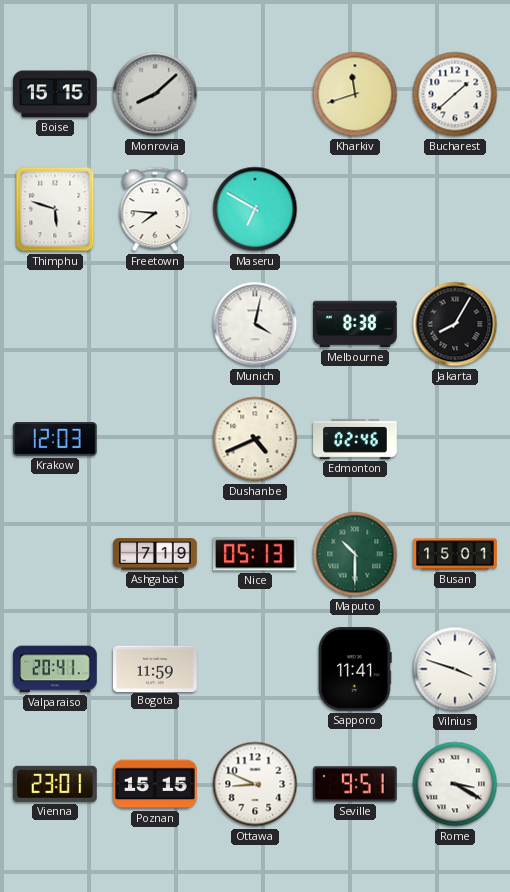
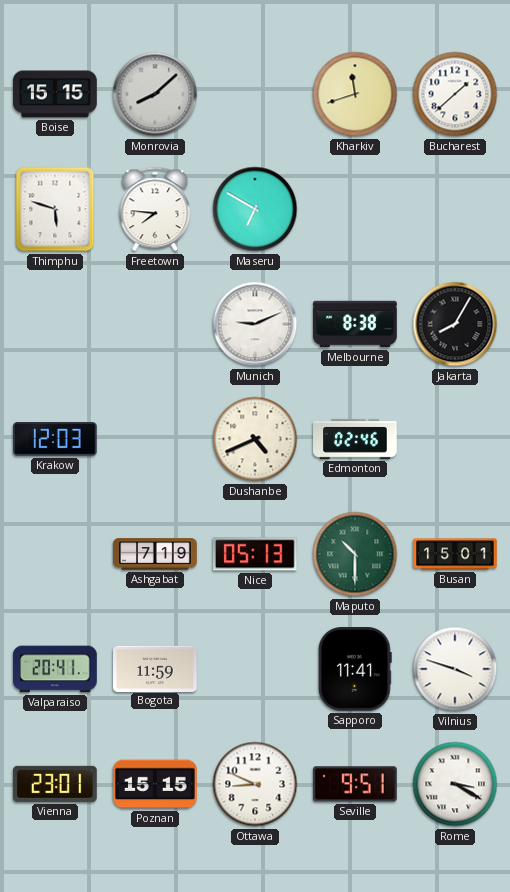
Munich: 4:02 -> 9:11
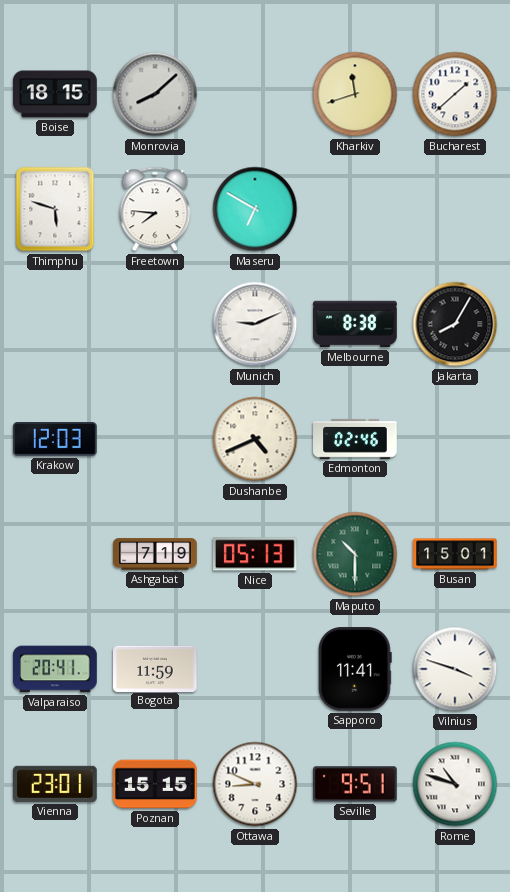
Boise: 15:15 -> 18:15
Rome: 3:20 -> 10:48
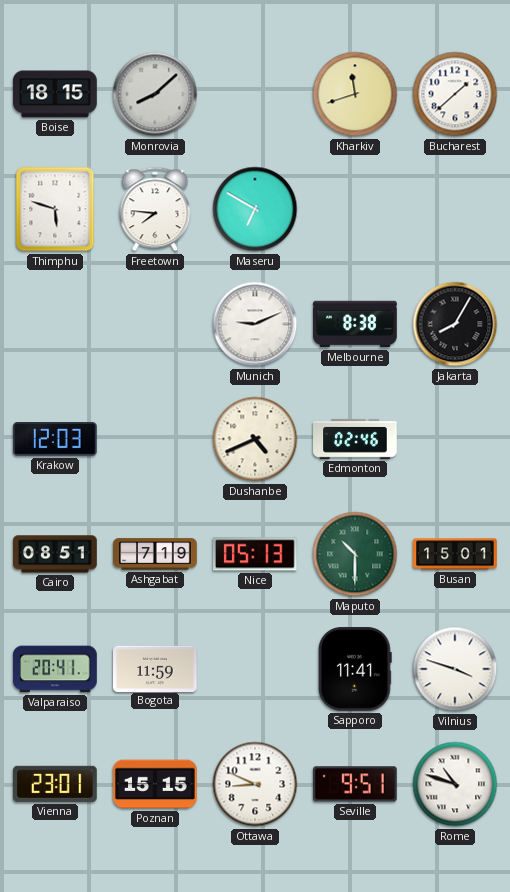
Cairo: none -> 08:51
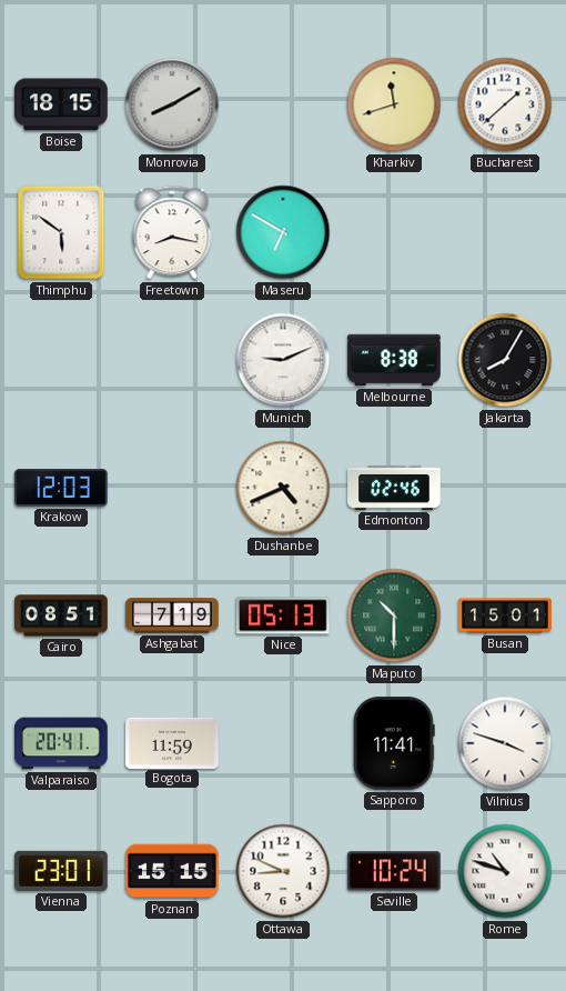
Monrovia: 8:08 -> 8:10
Thimphu: 5:48 -> 5:51
Freetown: 7:46 -> 8:17
Seville: 9:51 -> 10:24
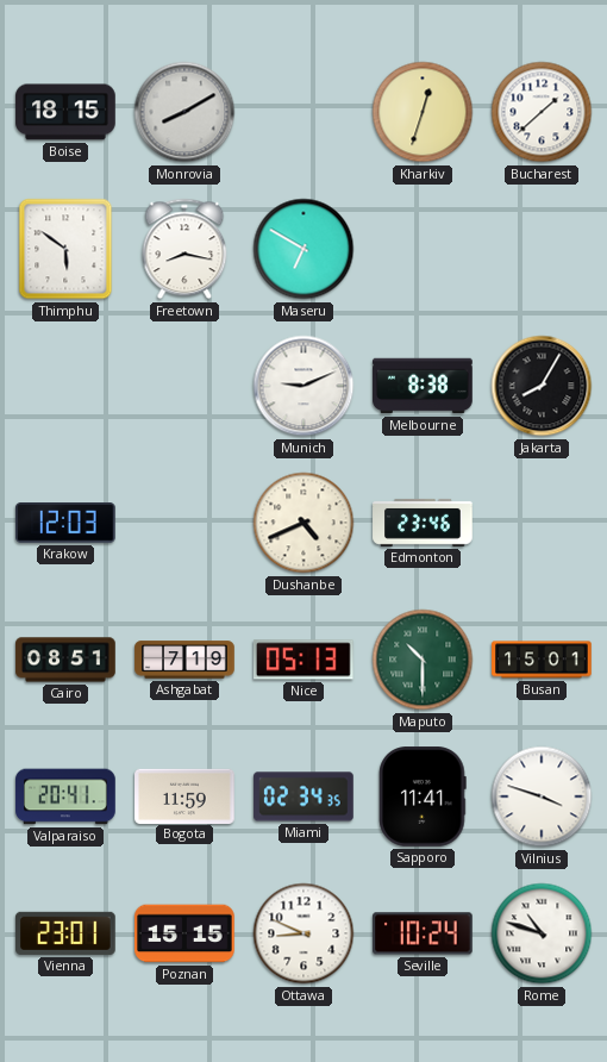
Kharkiv: 11:42 -> 12:33
Edmonton: 02:46 -> 23:46
Miami: none -> 02:34
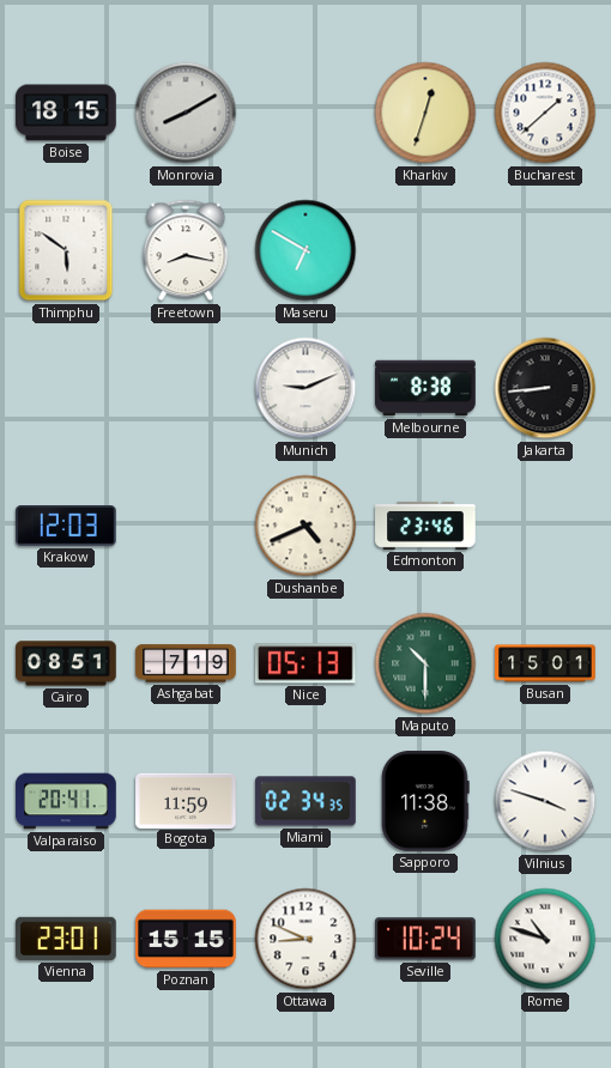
Jakarta: 8:05 -> 8:44
Sapporo: 11:41 -> 11:38
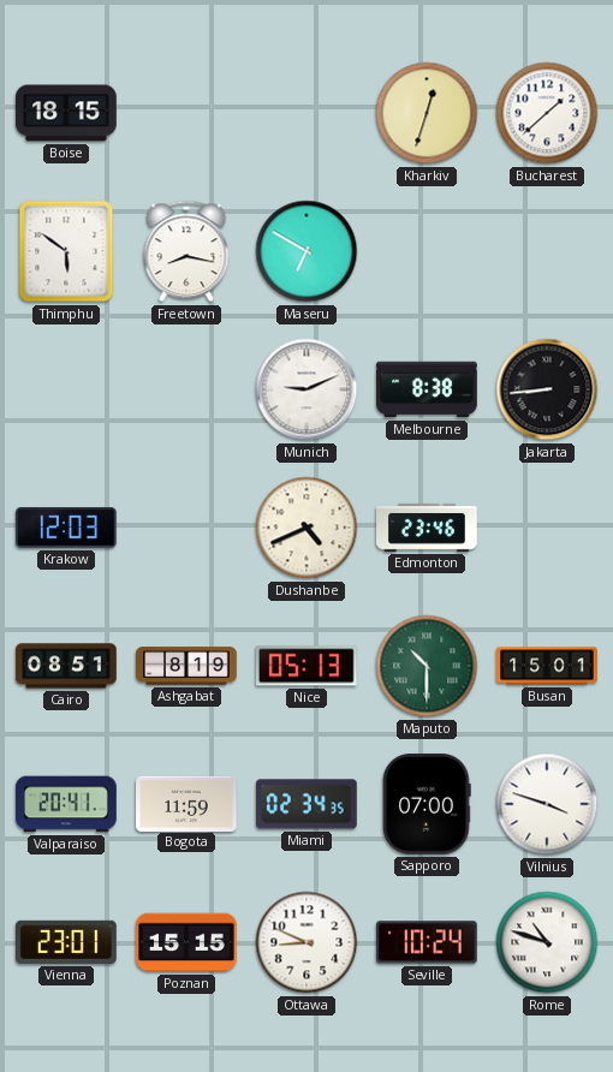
Monrovia: 8:10 -> none
Ashgabat: 7:19 -> 8:19
Sapporo: 11:38 -> 07:00
